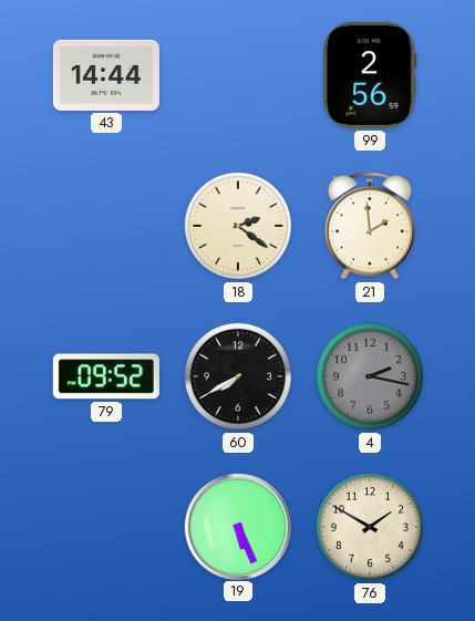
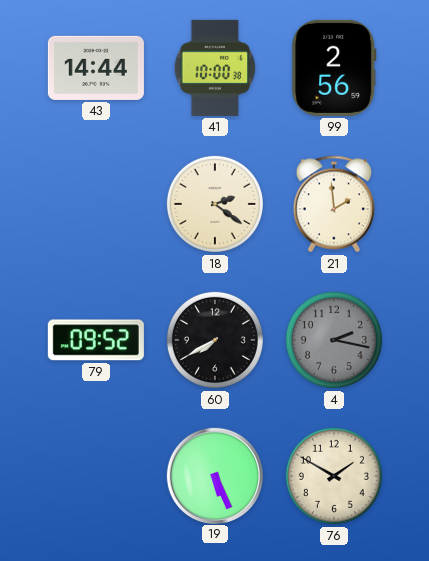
41: none -> 10:00
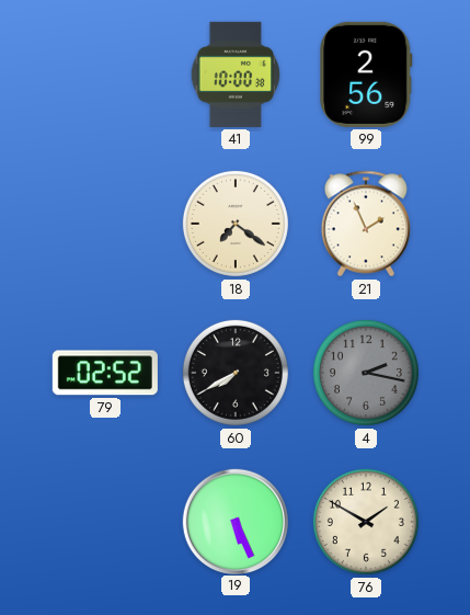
43: 14:44 -> none
18: 2:21 -> 7:21
21: 1:59 -> 1:56
79: 09:52 -> 02:52
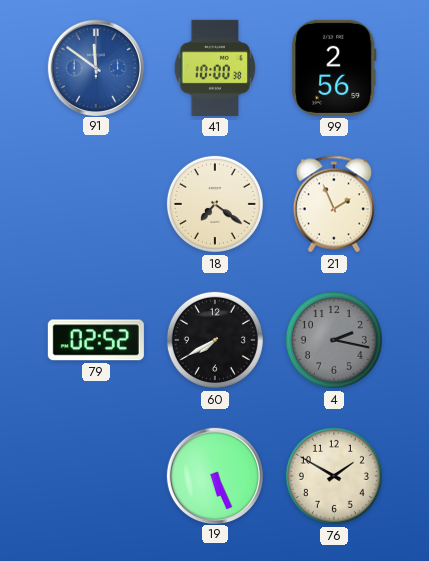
91: none -> 11:51
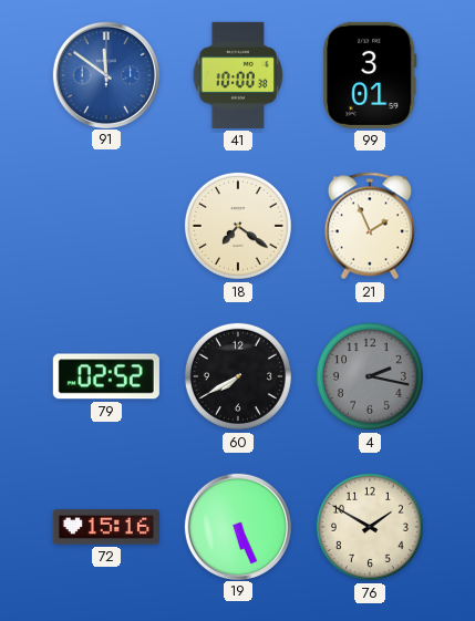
99: 2:56 -> 3:01
72: none -> 15:16
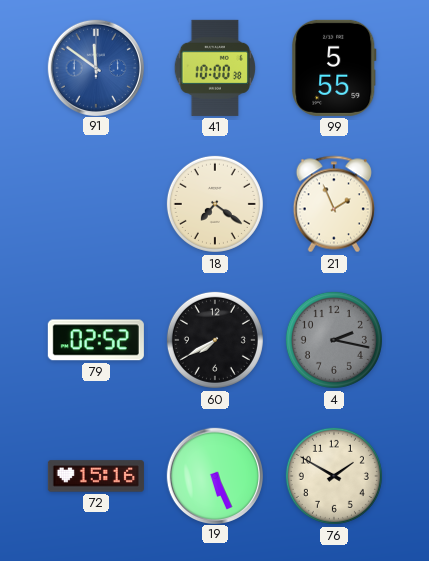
99: 3:01 -> 5:55
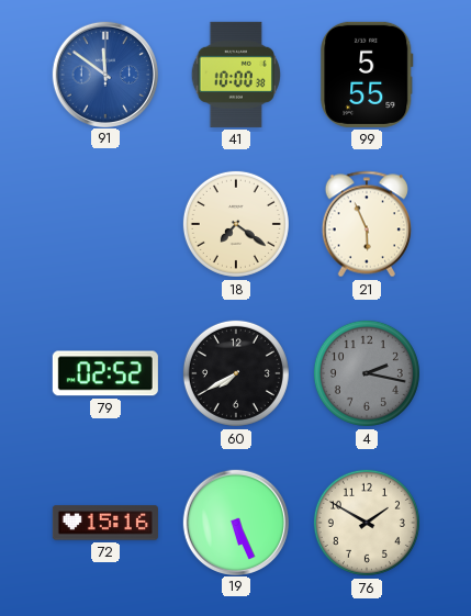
21: 1:56 -> 5:56
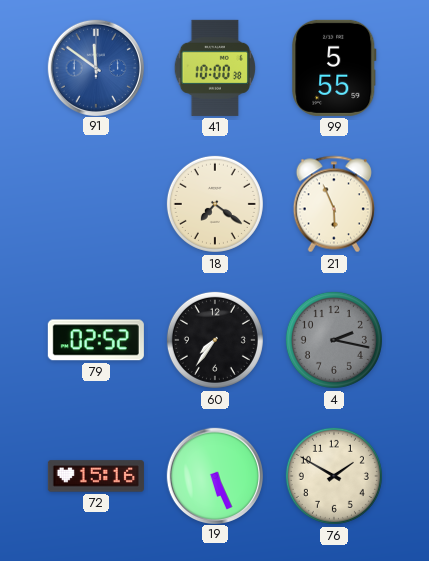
60: 7:40 -> 7:36
